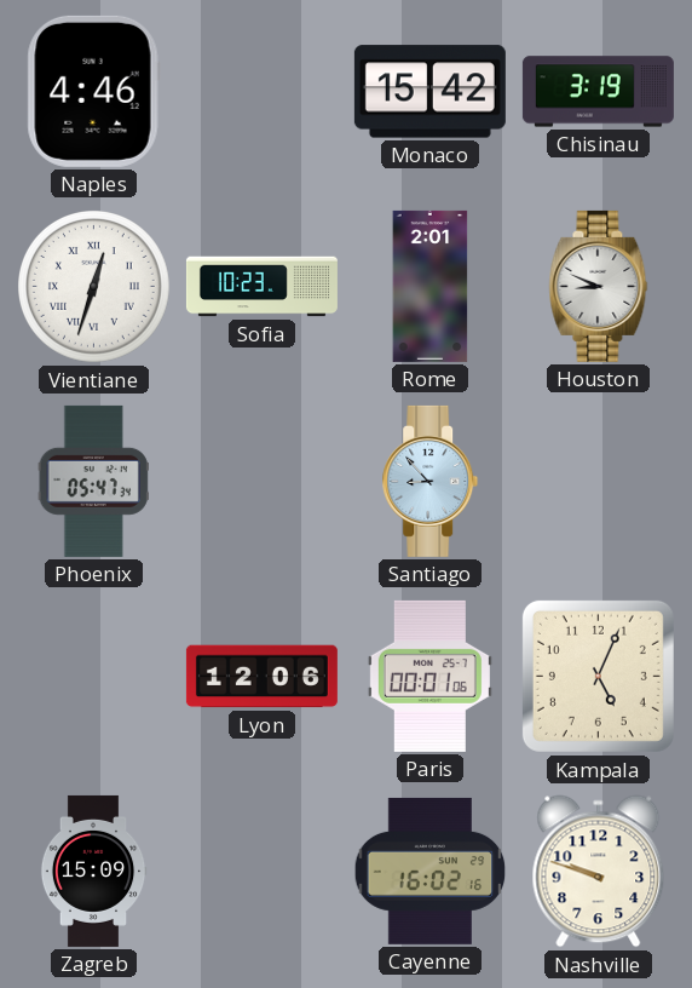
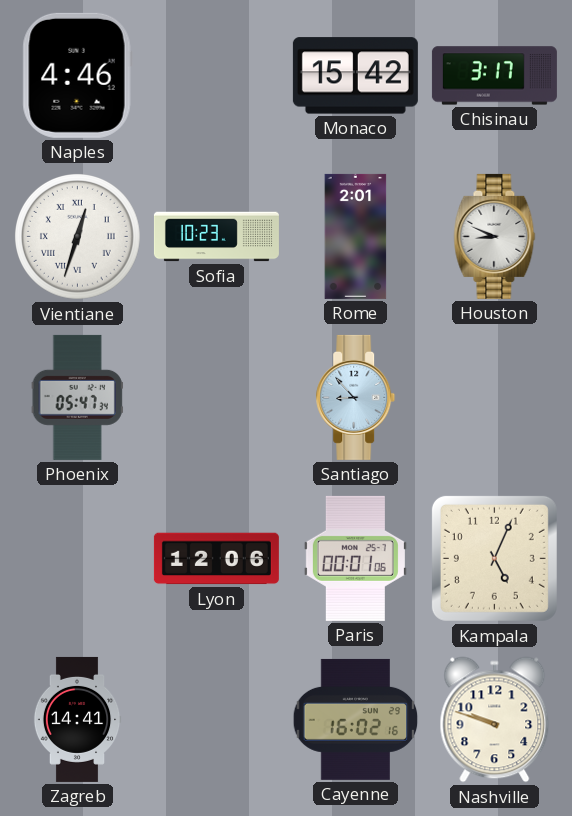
Chisinau: 3:19 -> 3:17
Zagreb: 15:09 -> 14:41
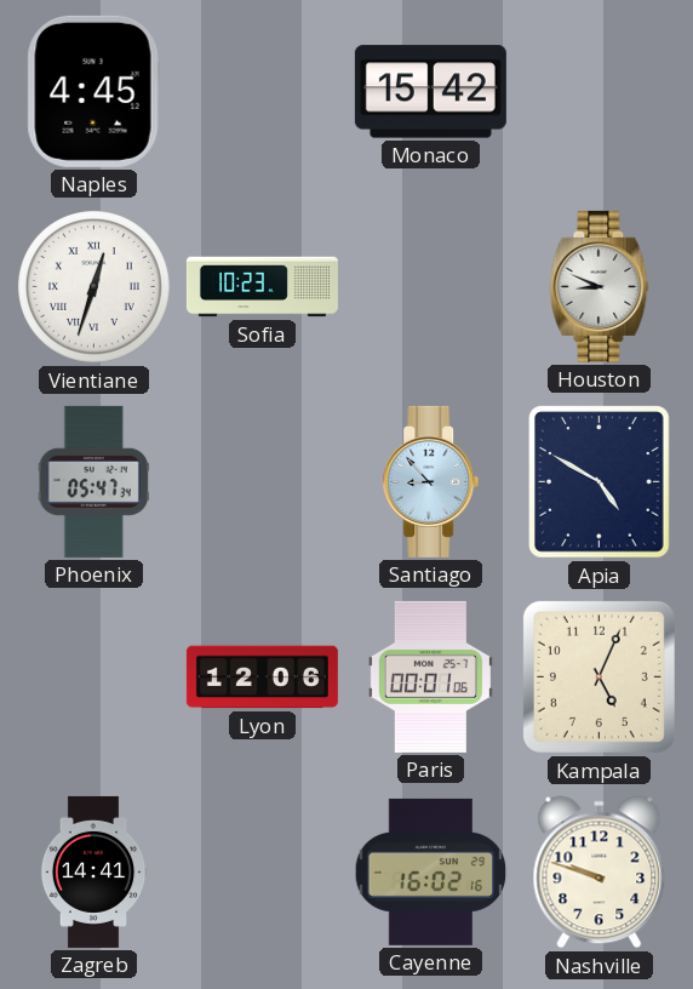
Naples: 4:46 -> 4:45
Chisinau: 3:17 -> none
Rome: 2:01 -> none
Apia: none -> 4:50
